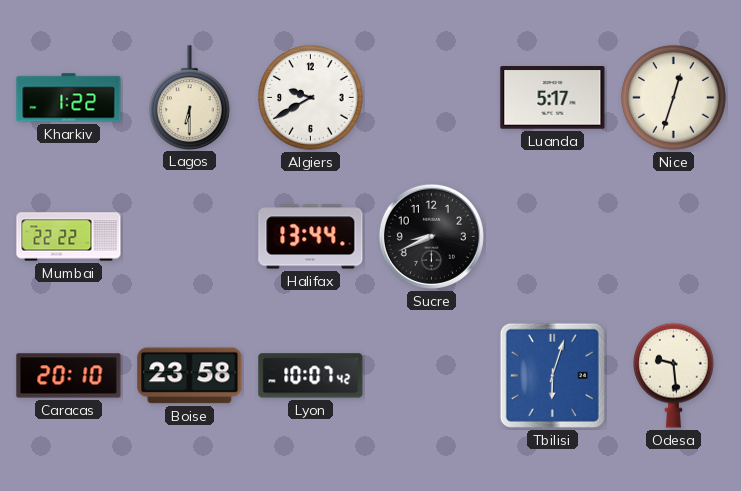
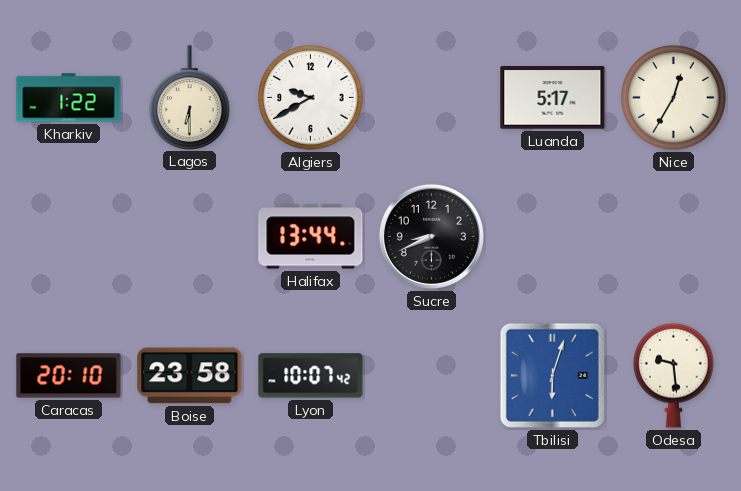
Nice: 12:33 -> 12:35
Mumbai: 22:22 -> none
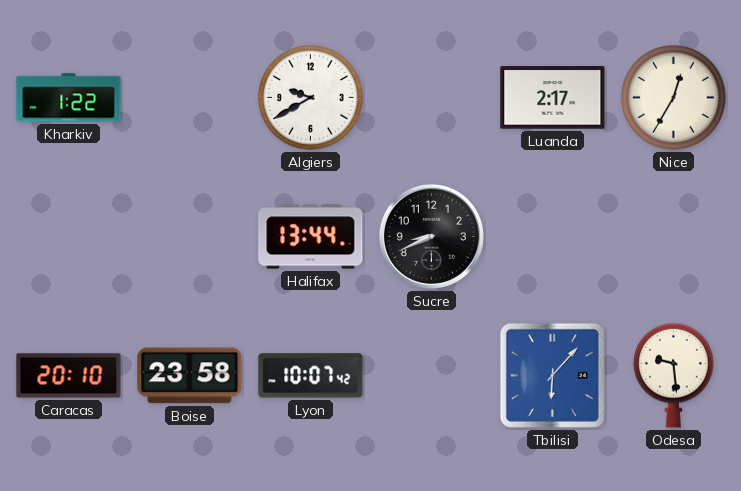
Lagos: 6:30 -> none
Luanda: 5:17 -> 2:17
Tbilisi: 6:03 -> 6:07
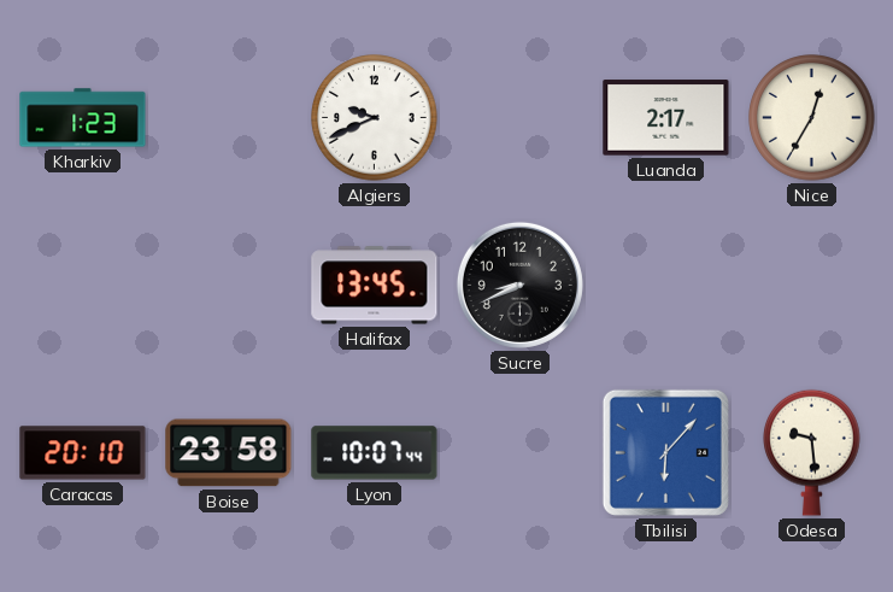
Kharkiv: 1:22 -> 1:23
Algiers: 9:40 -> 9:41
Halifax: 13:44 -> 13:45
Lyon: 10:07:42 -> 10:07:44
